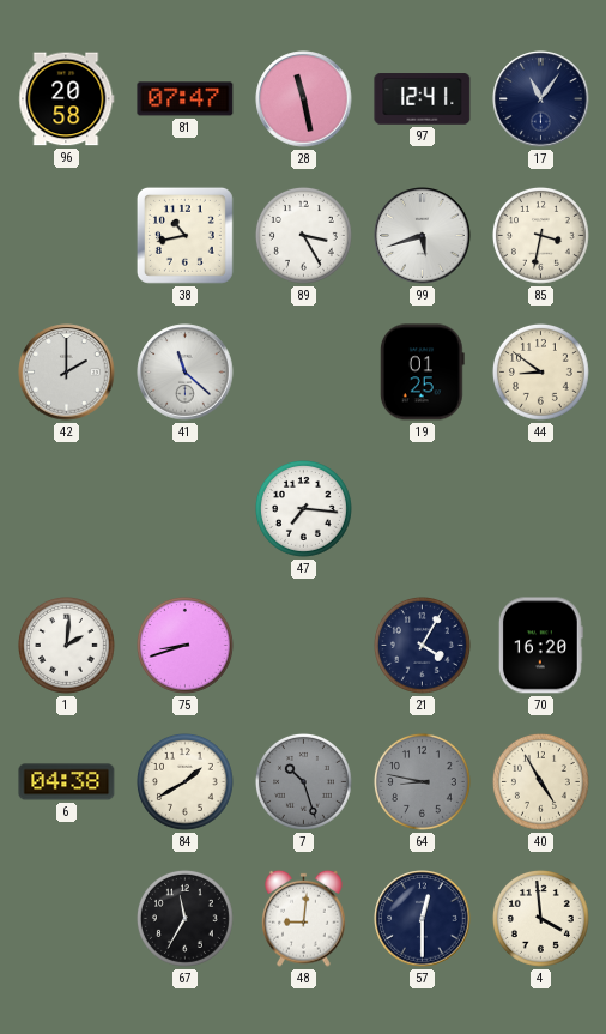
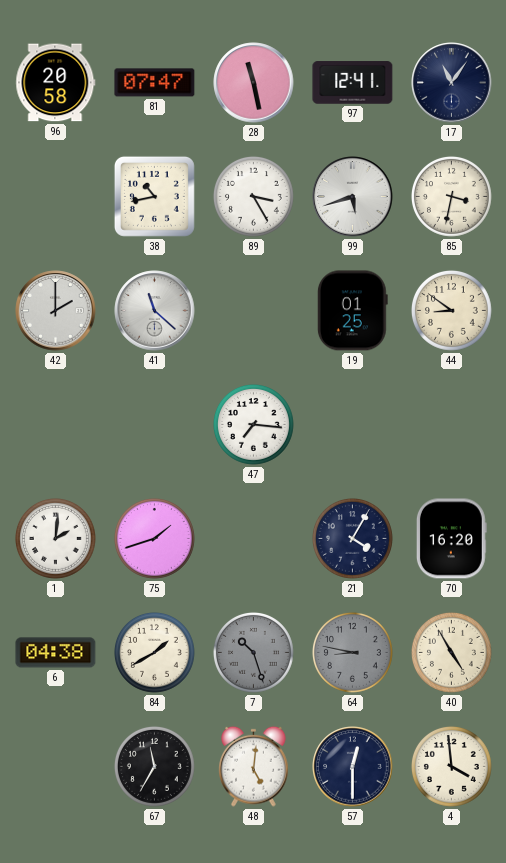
75: 8:42 -> 1:42
48: 9:01 -> 5:01
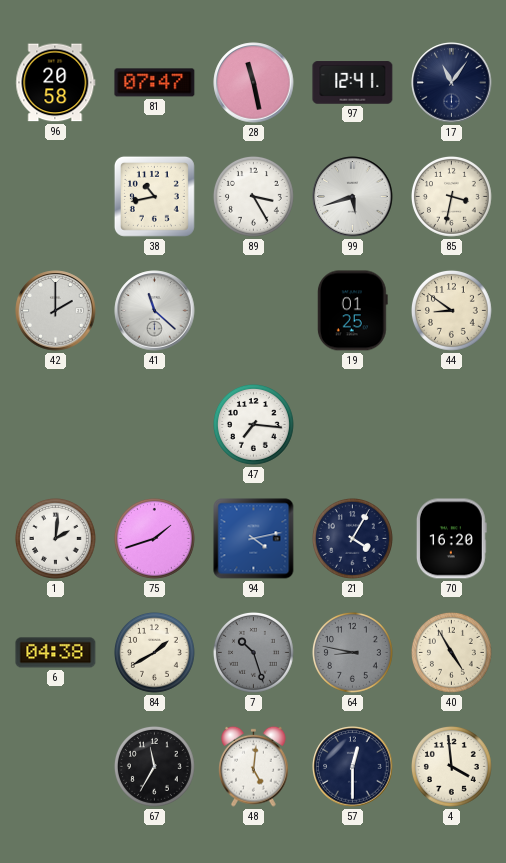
94: none -> 4:13
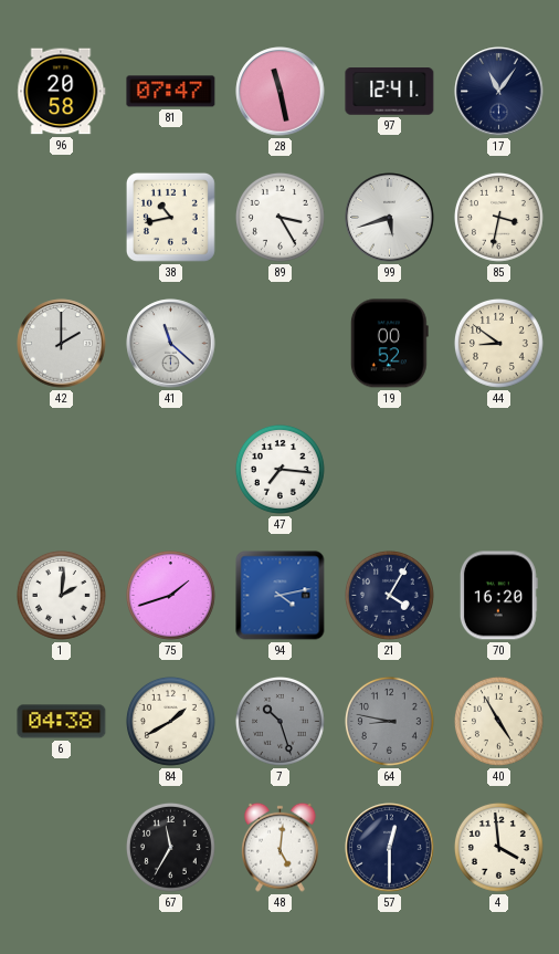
19: 01:25 -> 00:52
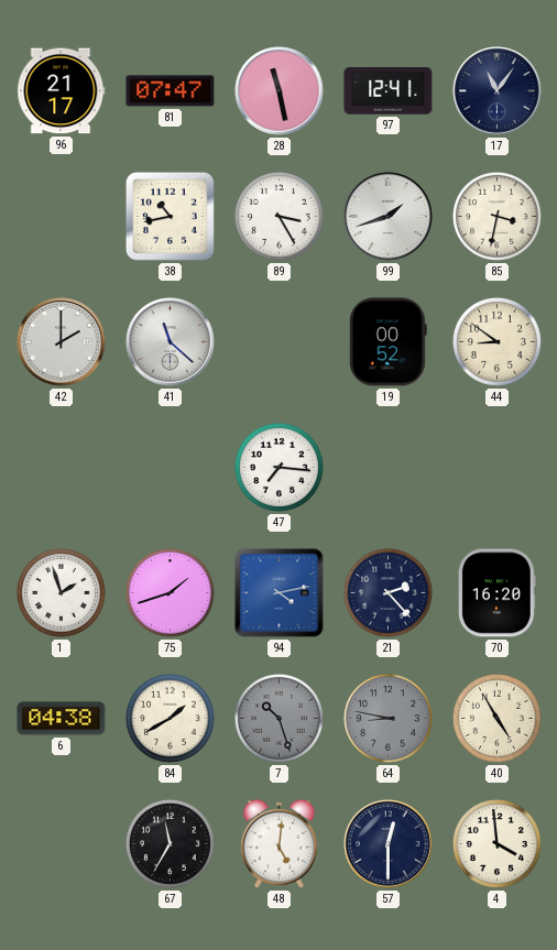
96: 20:58 -> 21:17
99: 5:42 -> 1:42
1: 2:01 -> 1:57
21: 4:05 -> 2:23
